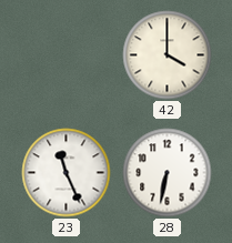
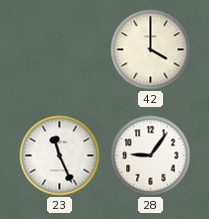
28: 6:32 -> 9:06
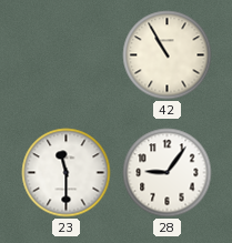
42: 4:00 -> 10:55
23: 11:26 -> 11:30
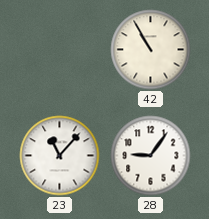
23: 11:30 -> 11:07
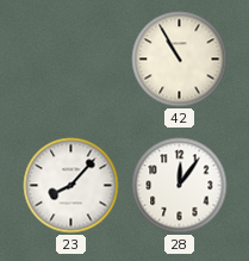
23: 11:07 -> 8:07
28: 9:06 -> 12:06
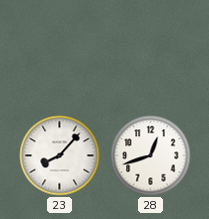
42: 10:55 -> none
28: 12:06 -> 12:42
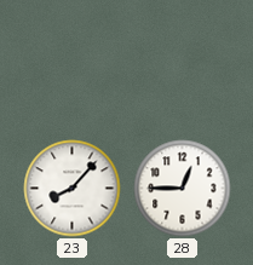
28: 12:42 -> 12:45
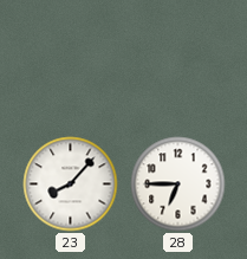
28: 12:45 -> 6:45
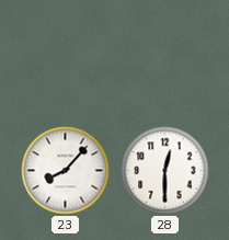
28: 6:45 -> 12:30
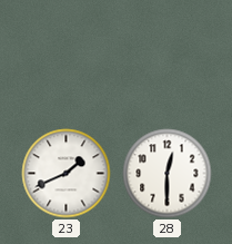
23: 8:07 -> 1:41
